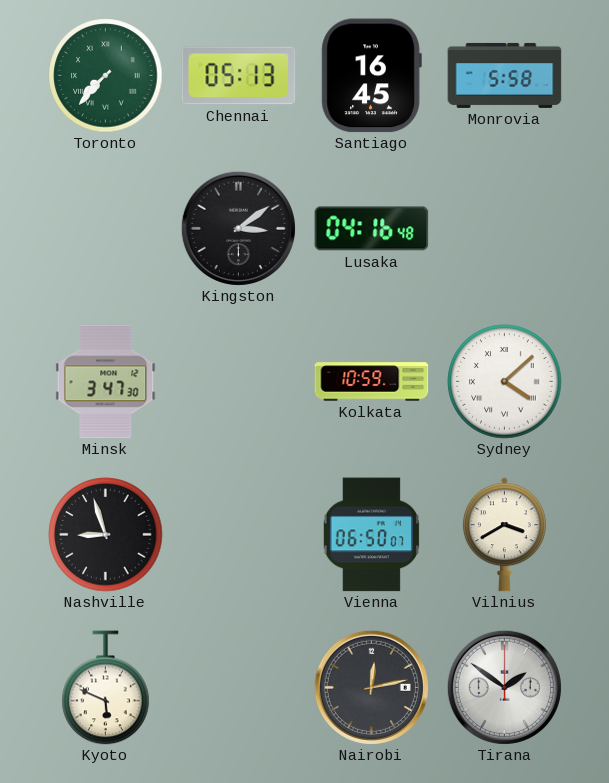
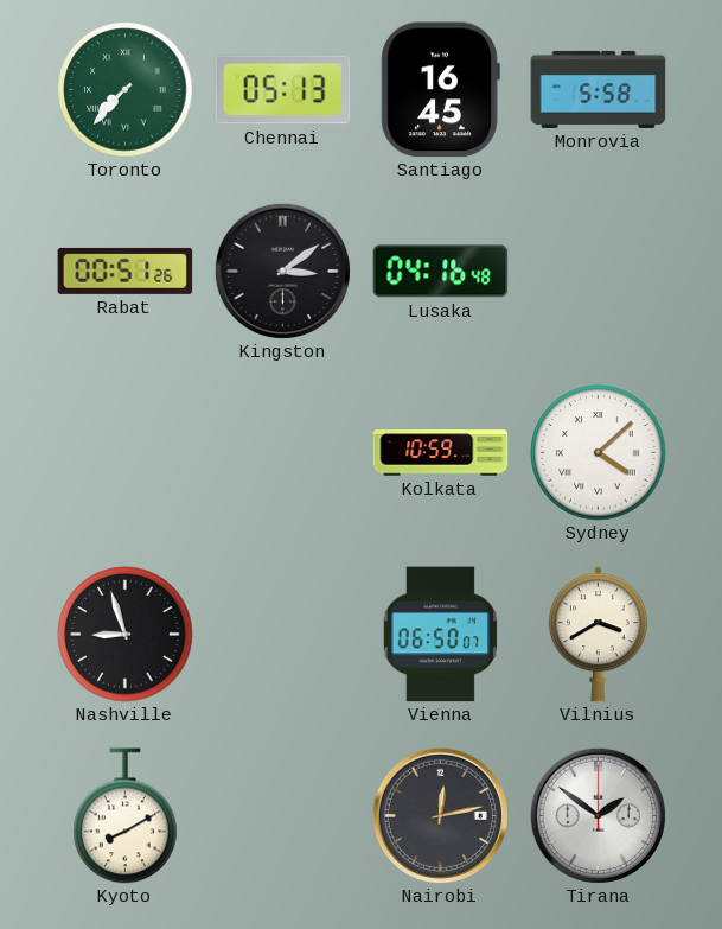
Rabat: none -> 00:51
Minsk: 3:47 -> none
Kyoto: 5:49 -> 8:10
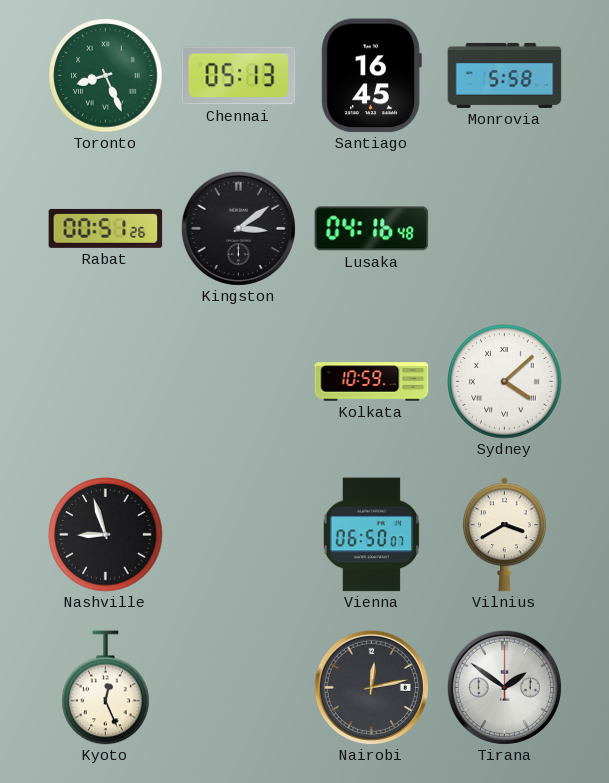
Toronto: 7:37 -> 8:26
Kyoto: 8:10 -> 12:26
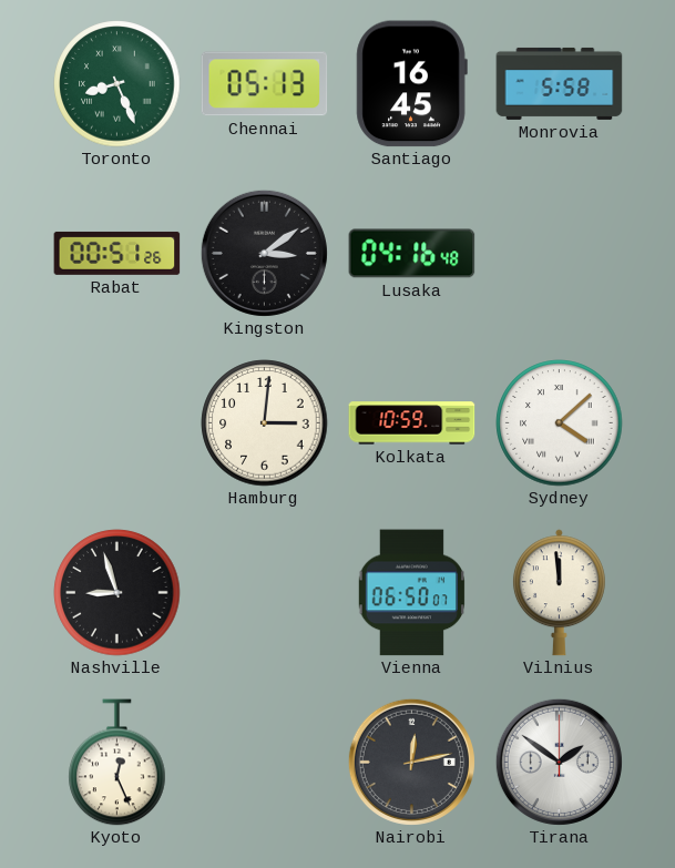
Hamburg: none -> 3:01
Vilnius: 3:40 -> 11:59
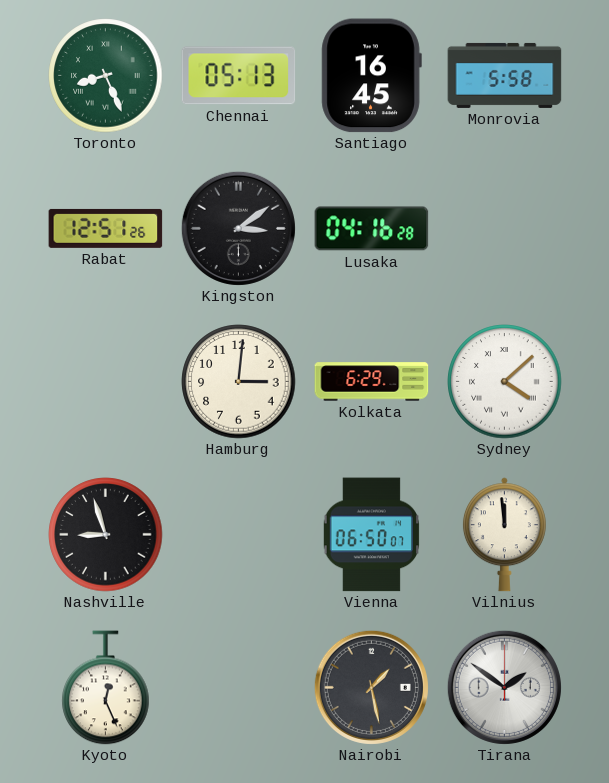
Rabat: 00:51 -> 12:51
Lusaka: 04:16:48 -> 04:16:28
Kolkata: 10:59 -> 6:29
Nairobi: 12:13 -> 1:28
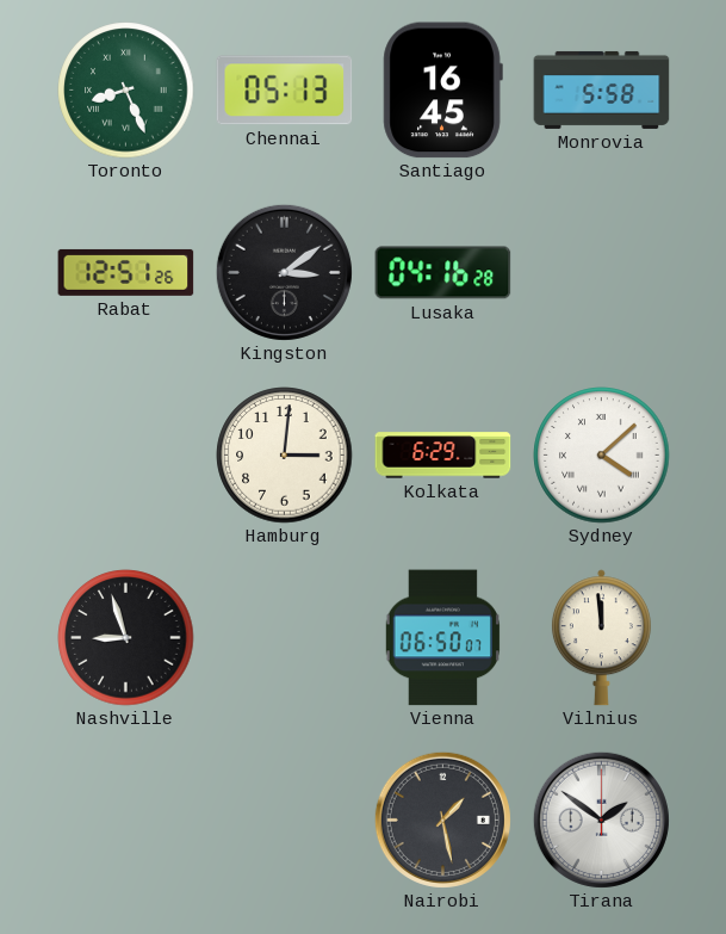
Kyoto: 12:26 -> none
